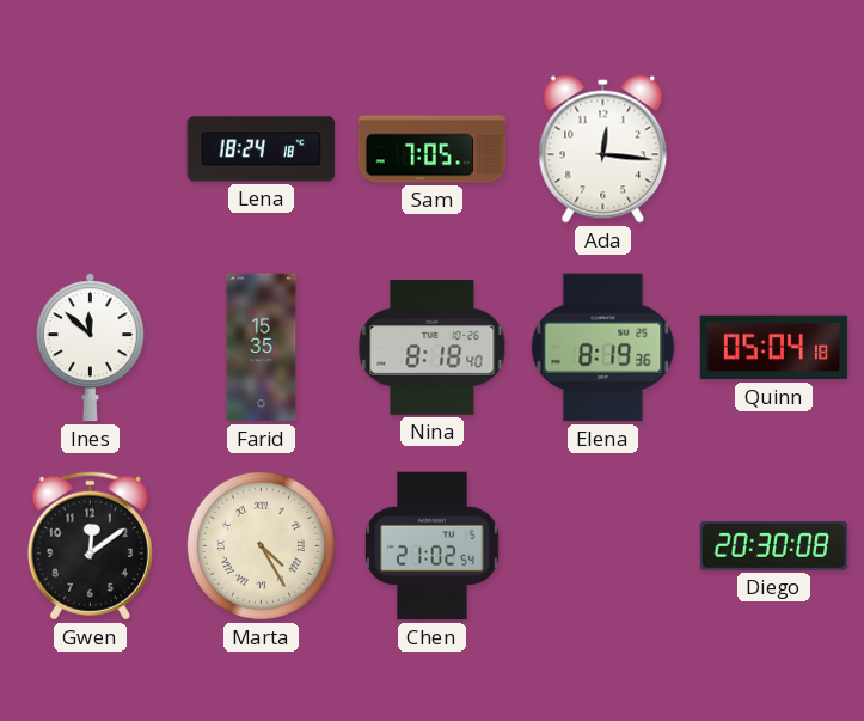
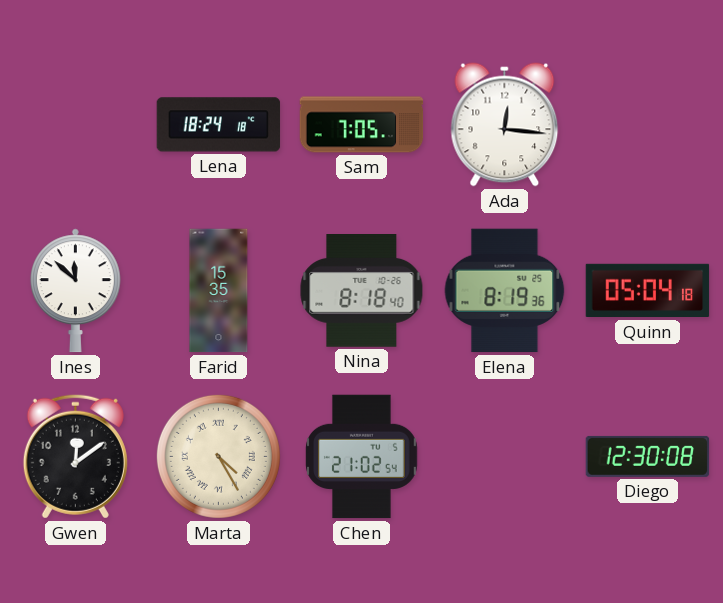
Diego: 20:30 -> 12:30
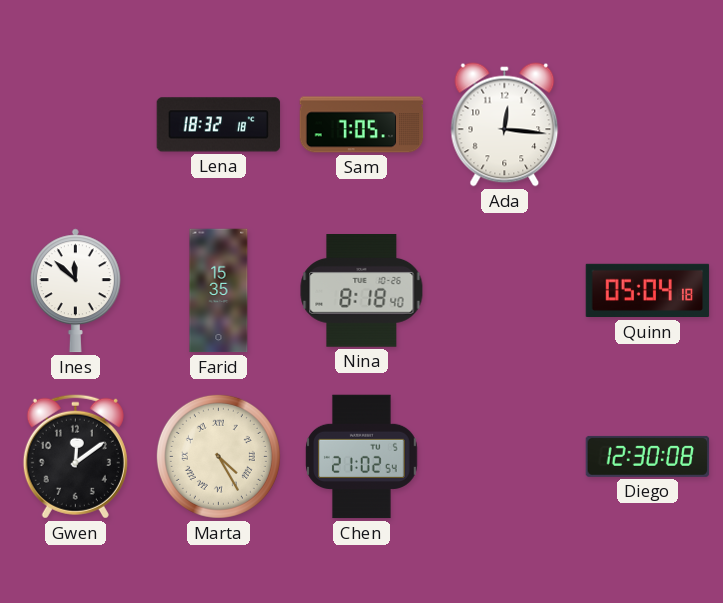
Lena: 18:24 -> 18:32
Elena: 8:19 -> none
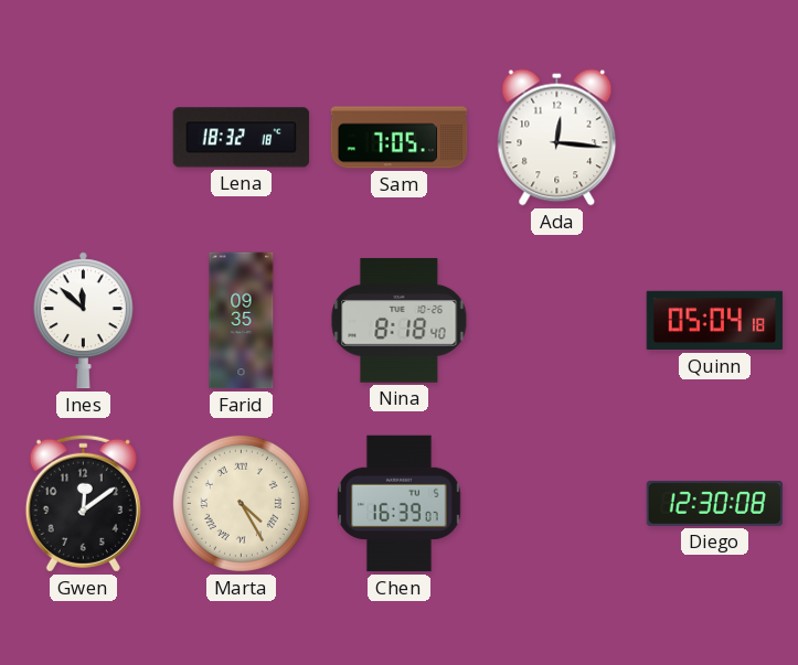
Farid: 15:35 -> 09:35
Chen: 21:02 -> 16:39
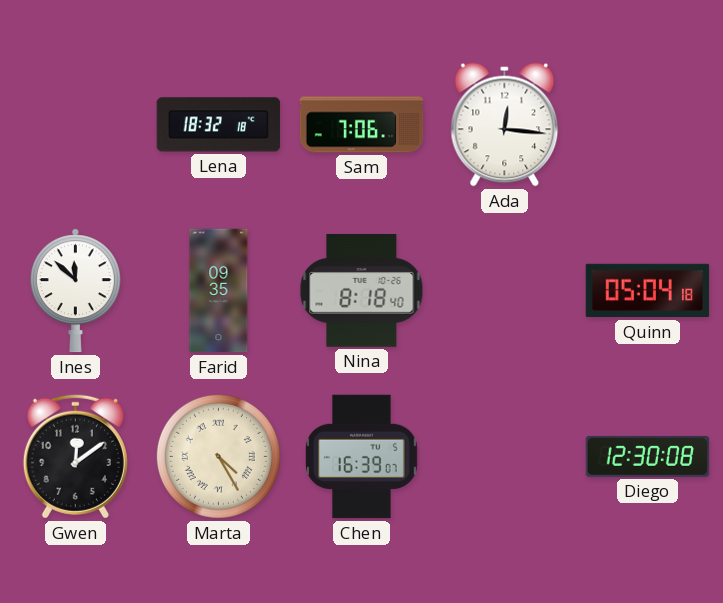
Sam: 7:05 -> 7:06
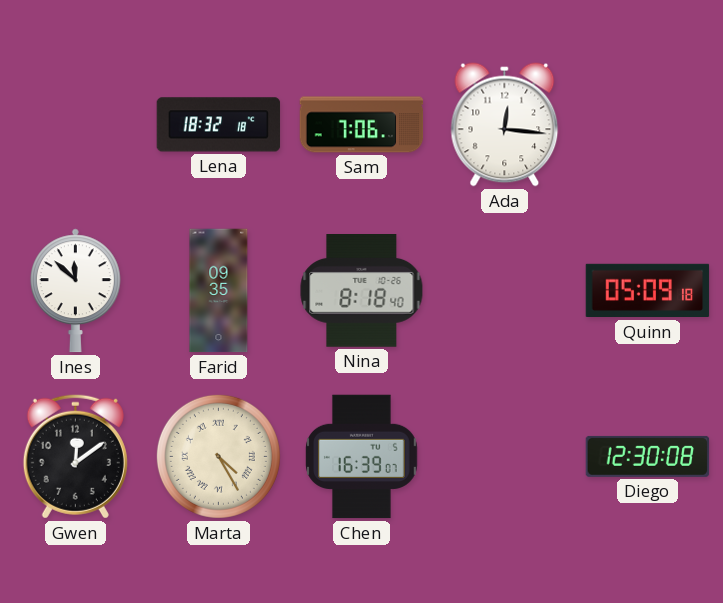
Quinn: 05:04 -> 05:09
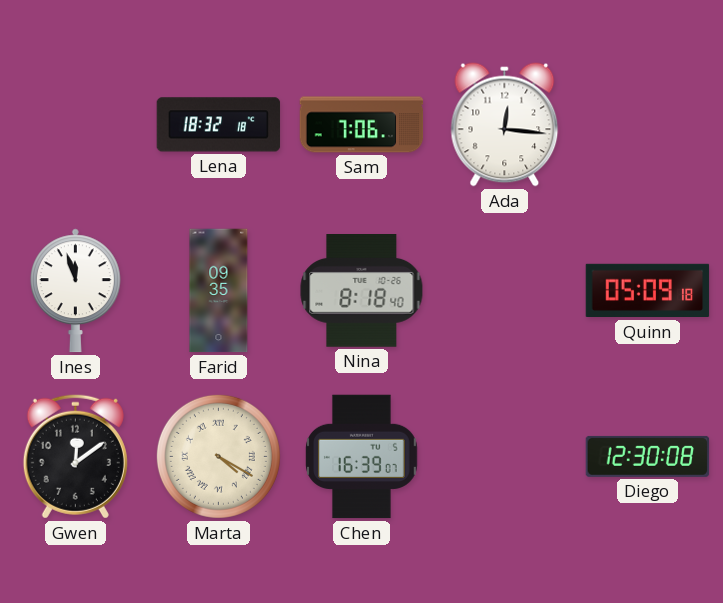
Ines: 11:52 -> 11:57
Marta: 4:25 -> 4:20
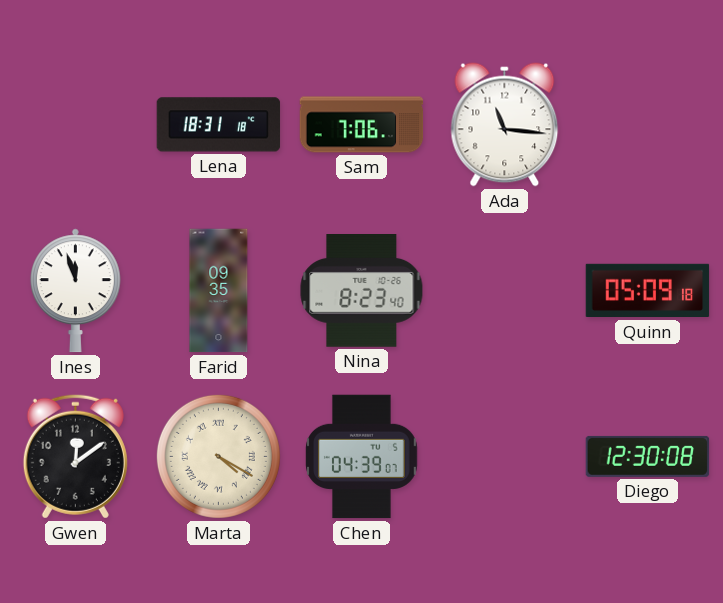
Lena: 18:32 -> 18:31
Ada: 12:16 -> 11:16
Nina: 8:18 -> 8:23
Chen: 16:39 -> 04:39
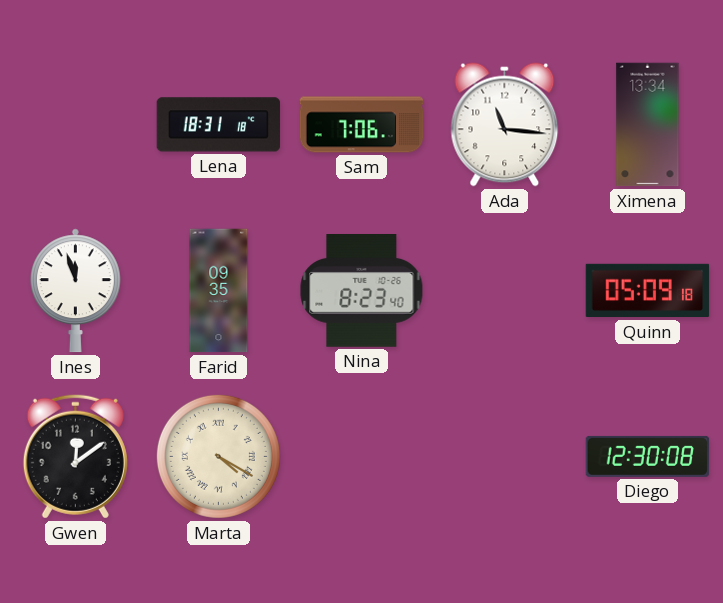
Ximena: none -> 13:34
Chen: 04:39 -> none
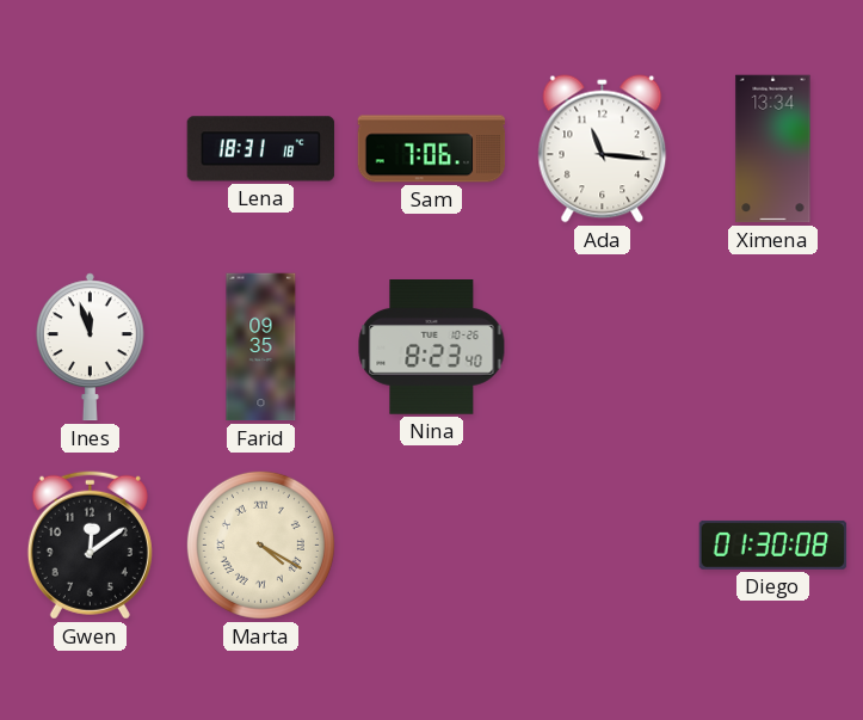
Quinn: 05:09 -> none
Diego: 12:30 -> 01:30
